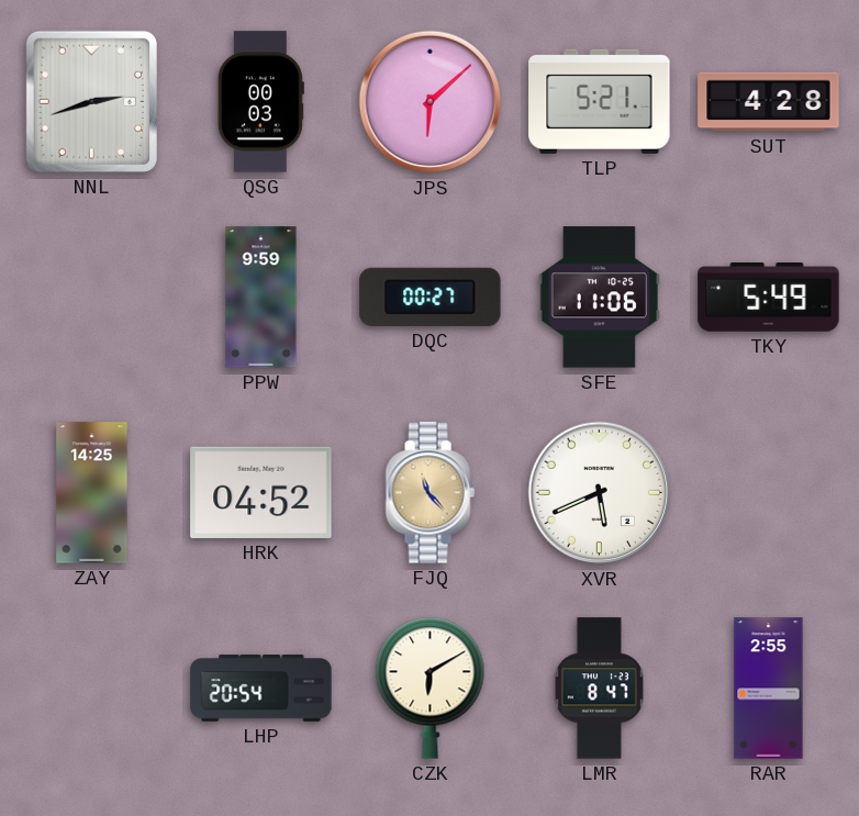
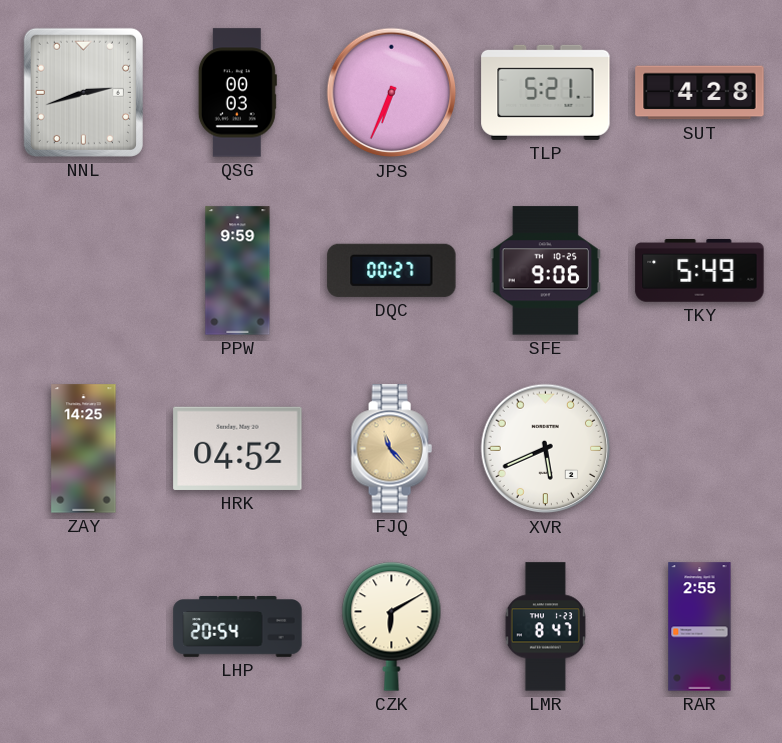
JPS: 6:08 -> 6:34
SFE: 11:06 -> 9:06
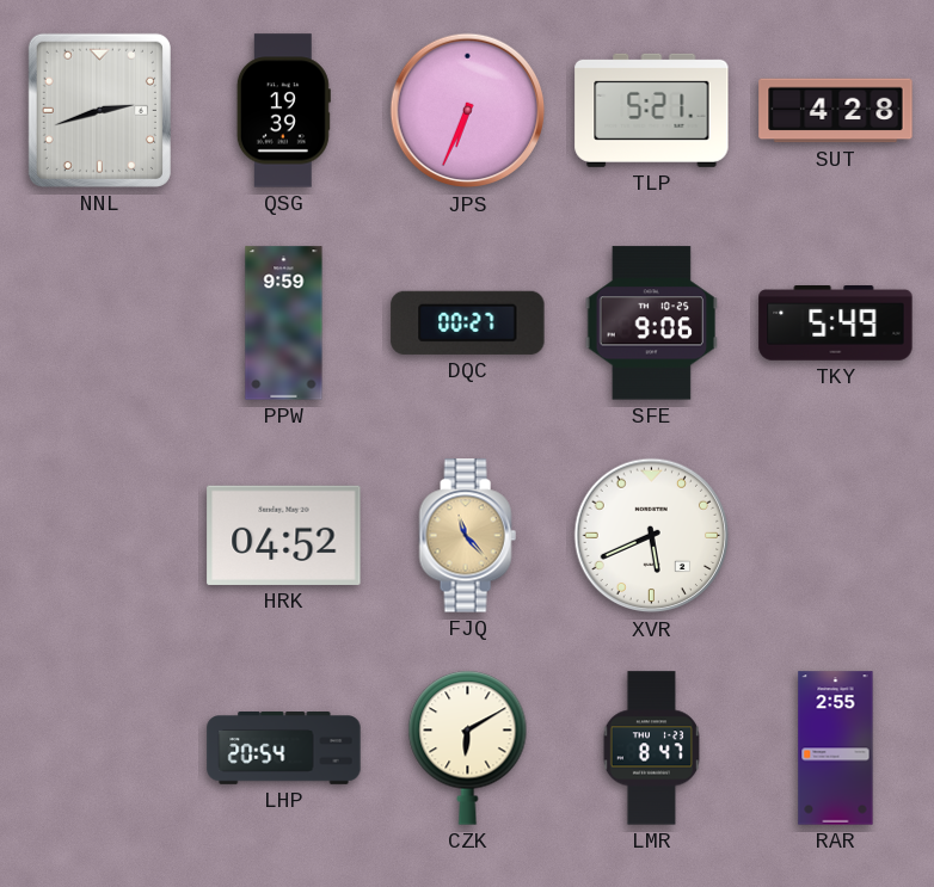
QSG: 00:03 -> 19:39
ZAY: 14:25 -> none
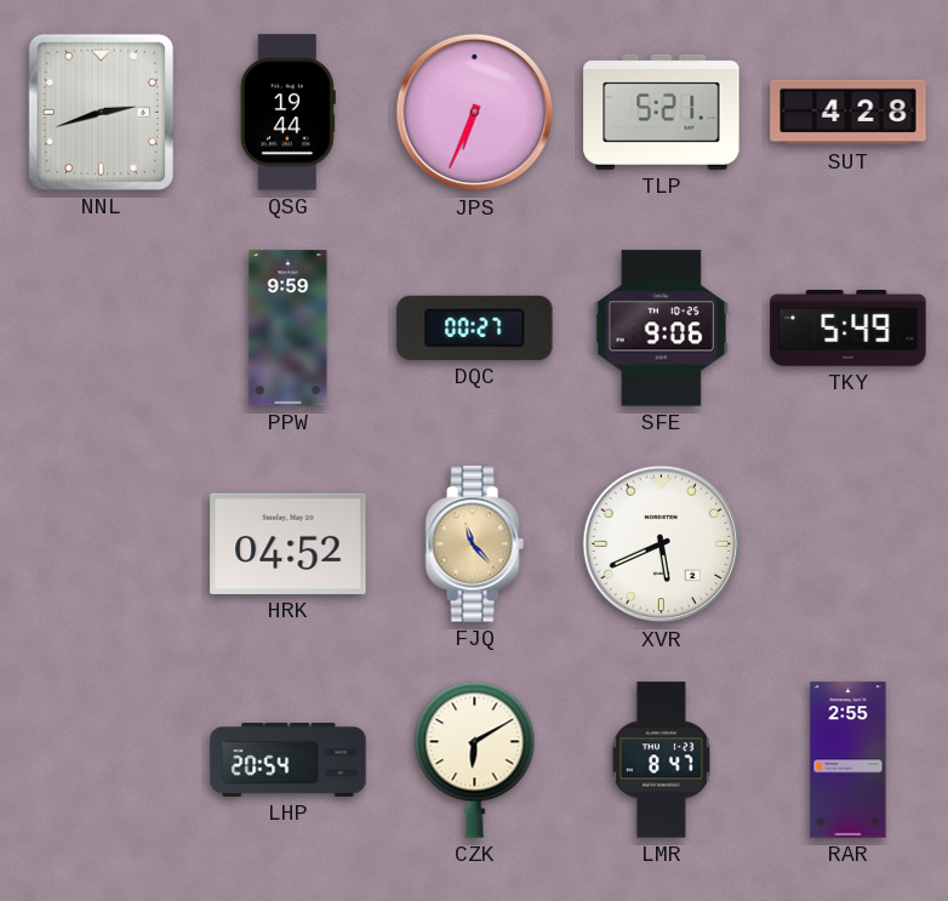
QSG: 19:39 -> 19:44
